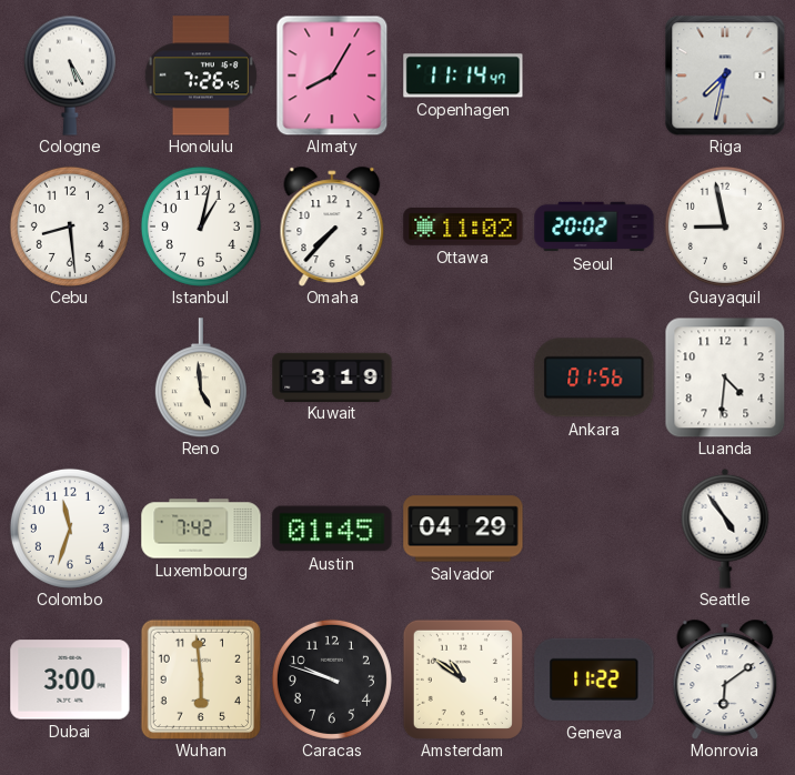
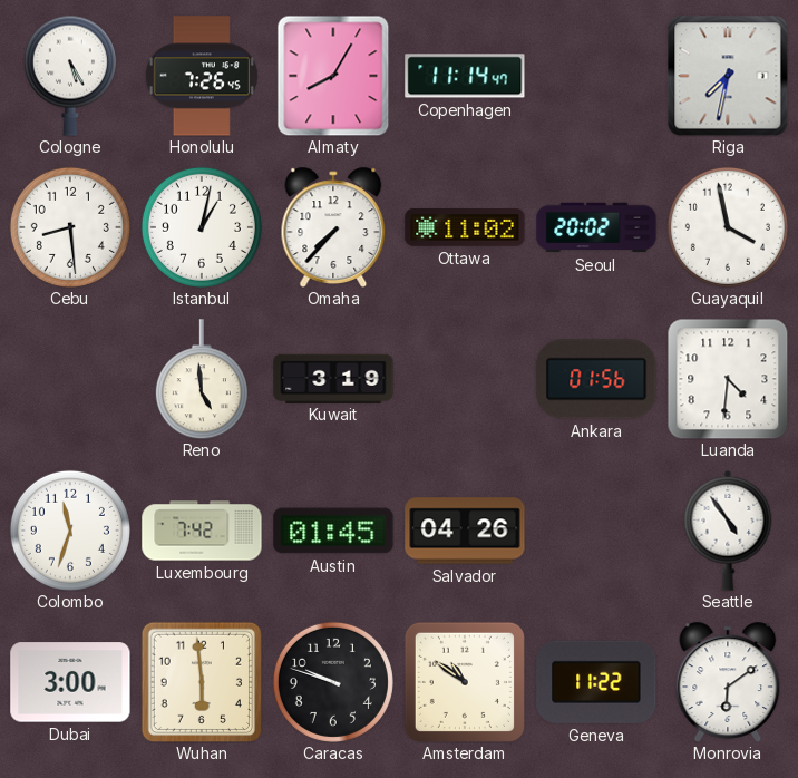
Guayaquil: 8:58 -> 3:58
Salvador: 04:29 -> 04:26
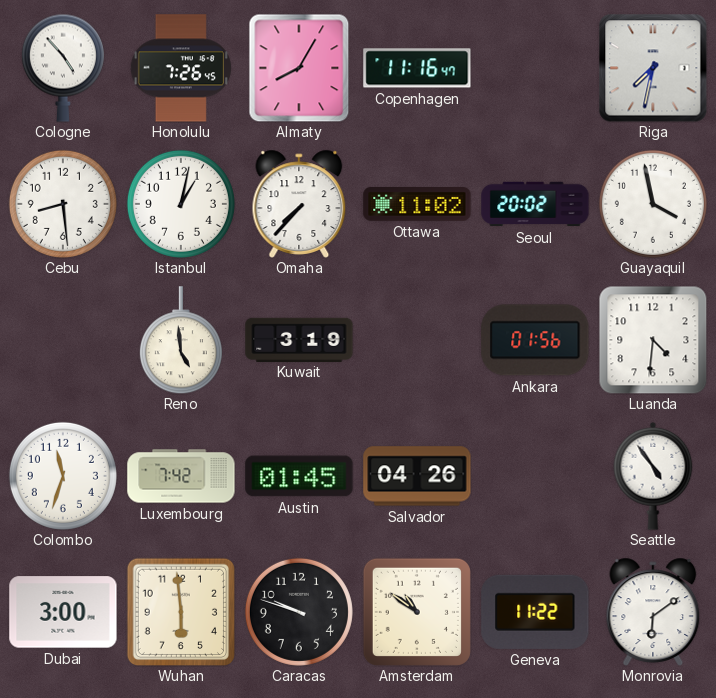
Cologne: 5:25 -> 4:53
Copenhagen: 11:14 -> 11:16
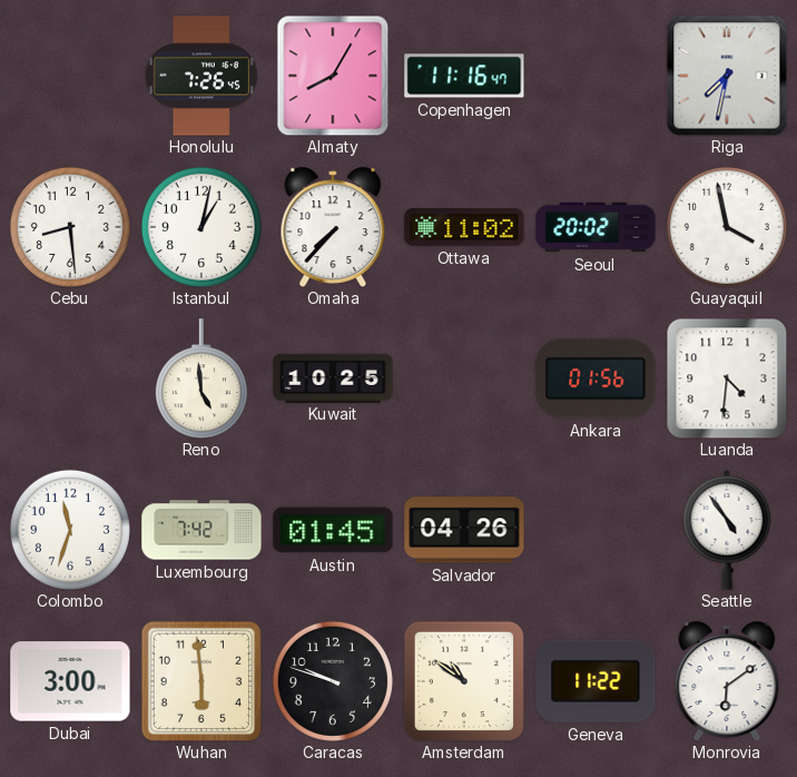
Cologne: 4:53 -> none
Kuwait: 3:19 -> 10:25
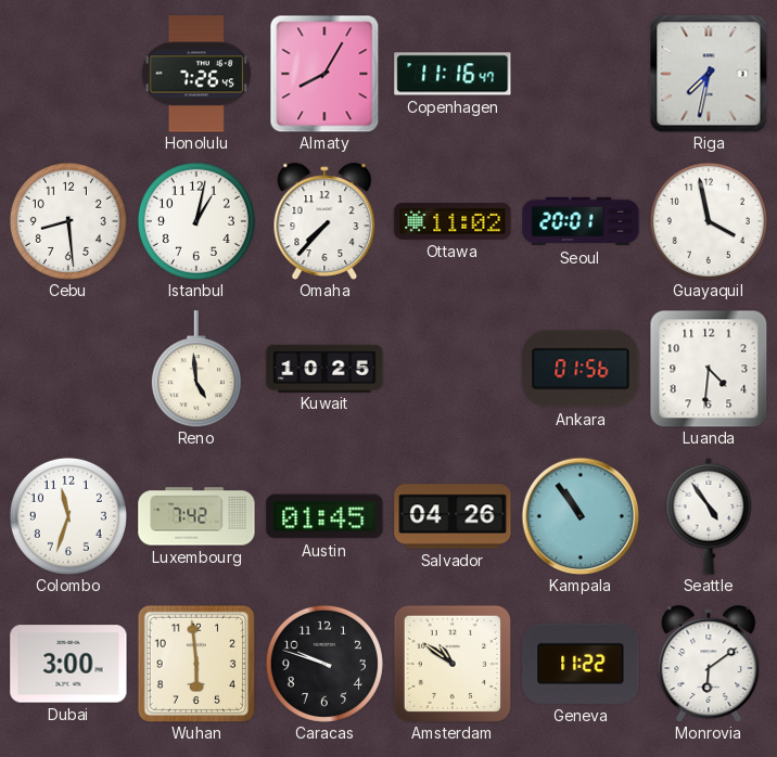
Seoul: 20:02 -> 20:01
Kampala: none -> 10:54
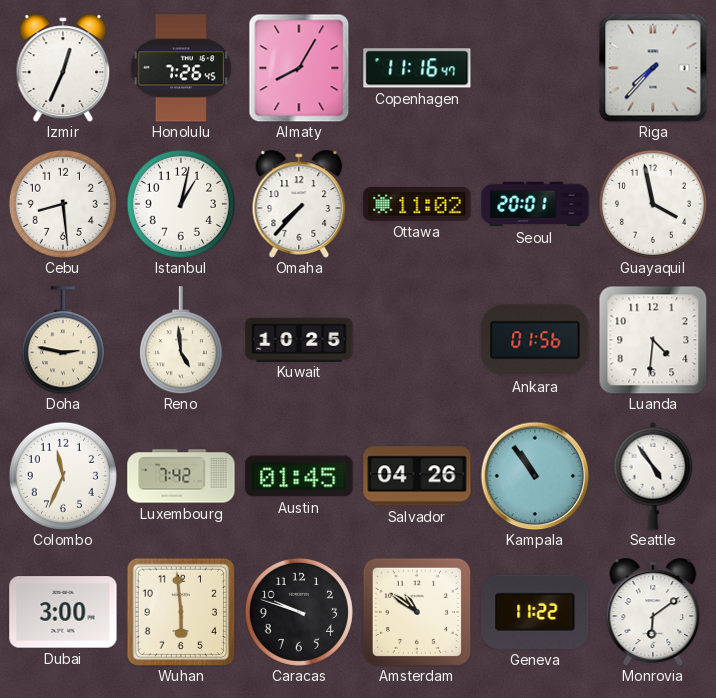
Izmir: none -> 12:34
Riga: 7:32 -> 7:37
Doha: none -> 2:47
Colombo: 11:33 -> 11:34
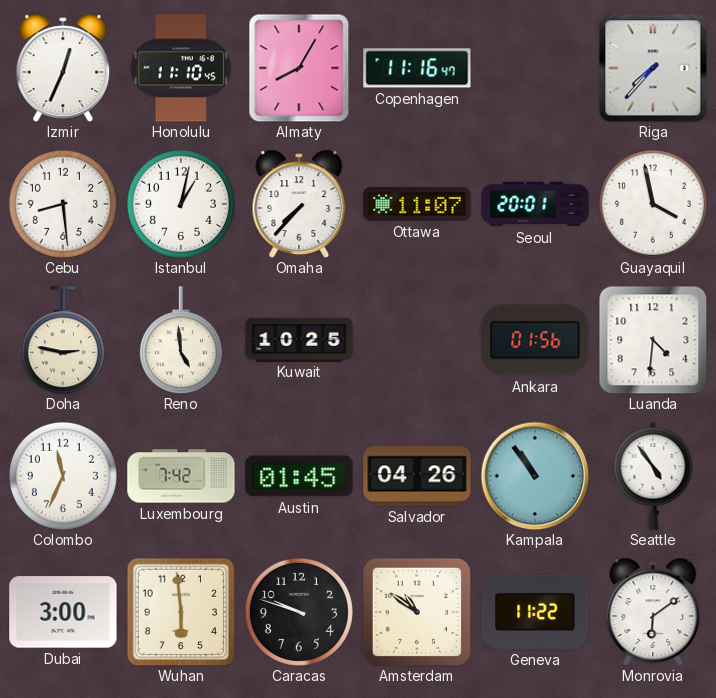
Honolulu: 7:26 -> 11:10
Ottawa: 11:02 -> 11:07
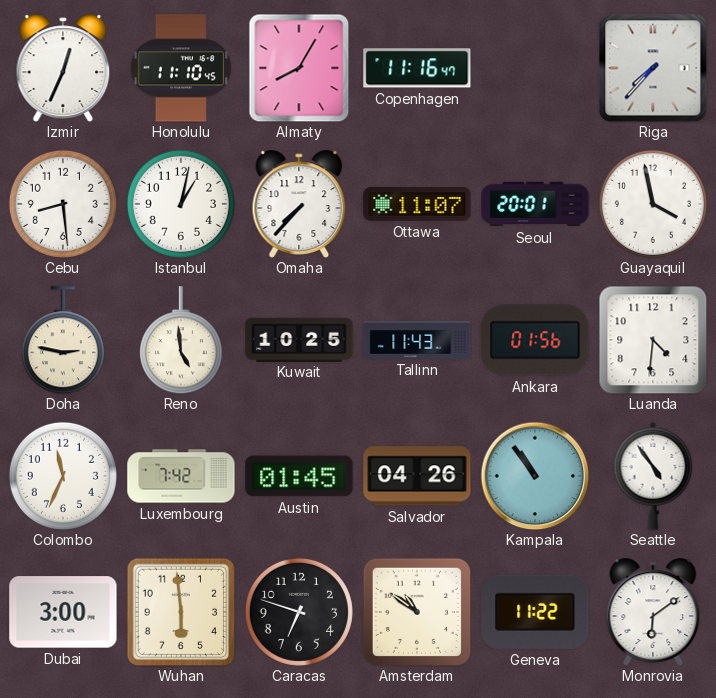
Tallinn: none -> 11:43
Caracas: 9:48 -> 6:48
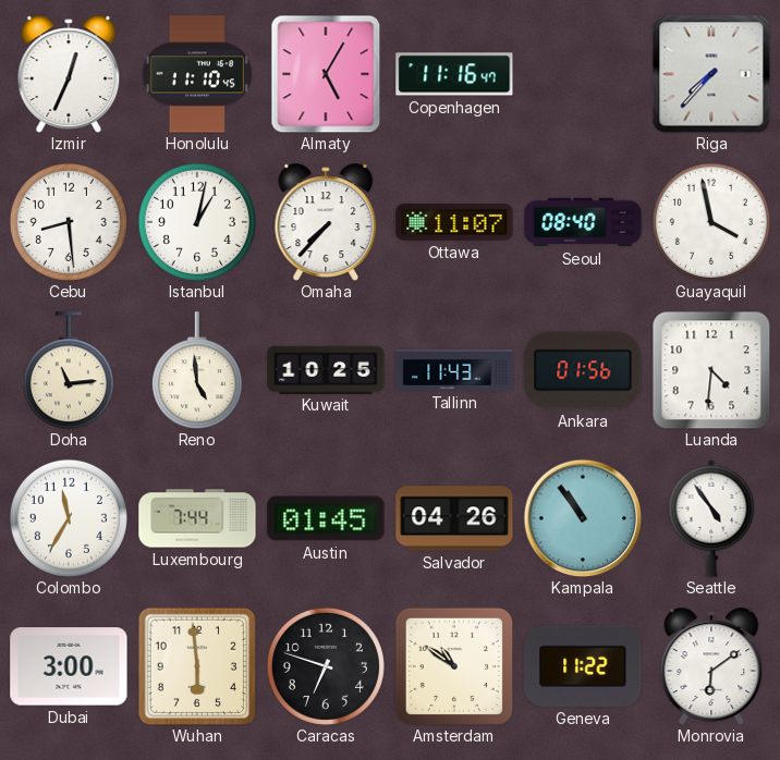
Almaty: 8:05 -> 5:05
Seoul: 20:01 -> 08:40
Doha: 2:47 -> 11:14
Colombo: 11:34 -> 11:35
Luxembourg: 7:42 -> 7:44
